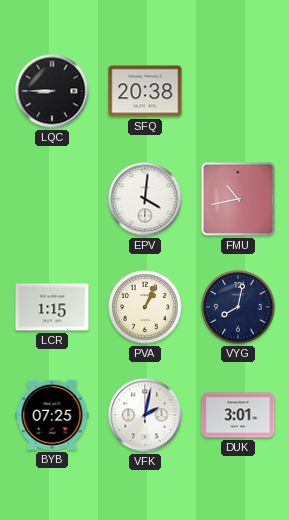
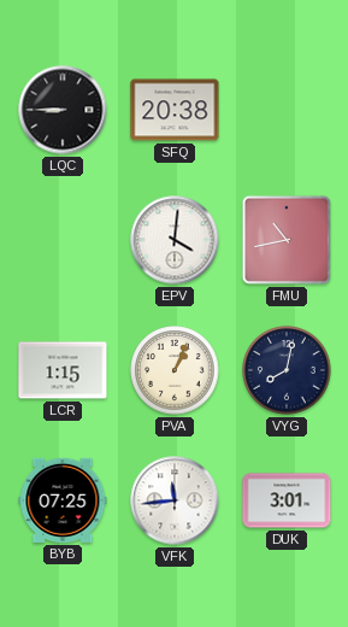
VFK: 2:02 -> 11:44
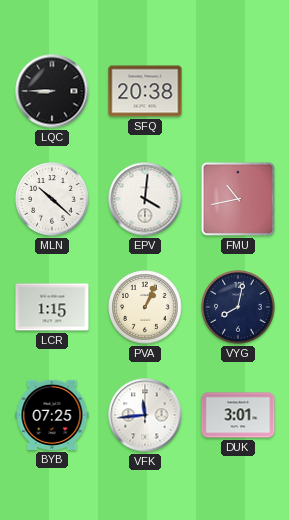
MLN: none -> 10:22
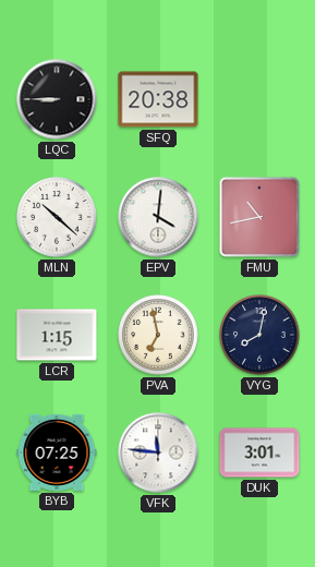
PVA: 1:04 -> 6:58
VFK: 11:44 -> 11:46
